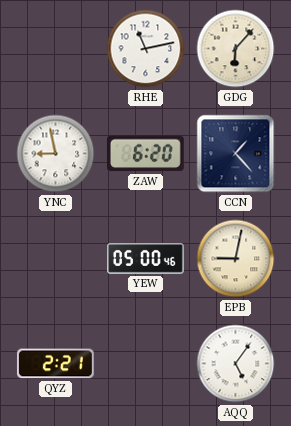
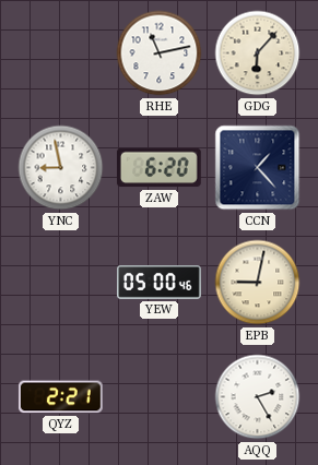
AQQ: 5:06 -> 2:25
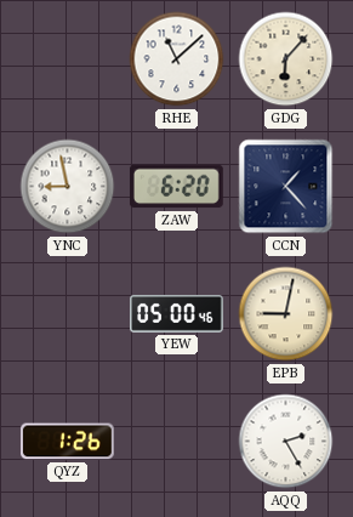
RHE: 11:13 -> 11:08
QYZ: 2:21 -> 1:26
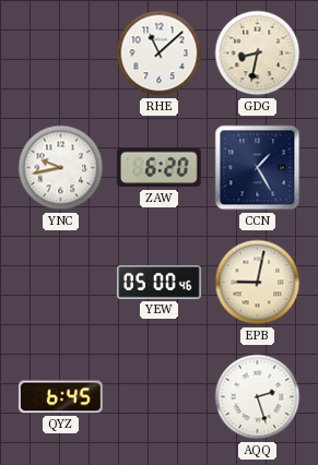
GDG: 6:07 -> 8:32
YNC: 8:58 -> 9:43
CCN: 1:23 -> 1:25
QYZ: 1:26 -> 6:45
AQQ: 2:25 -> 2:27
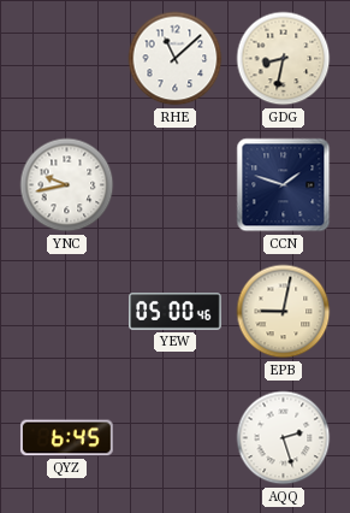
ZAW: 6:20 -> none
CCN: 1:25 -> 1:48
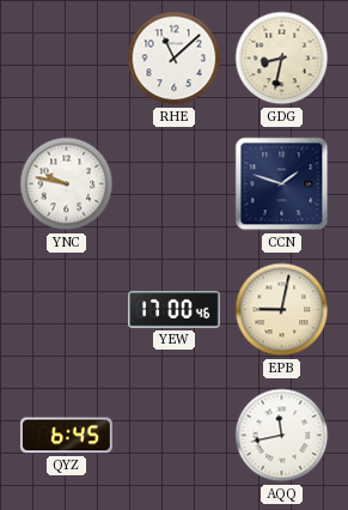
YNC: 9:43 -> 9:47
YEW: 05:00 -> 17:00
AQQ: 2:27 -> 11:43
